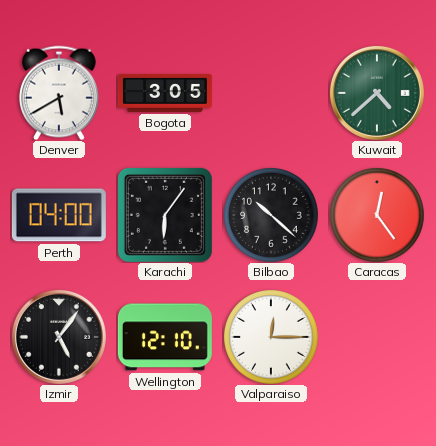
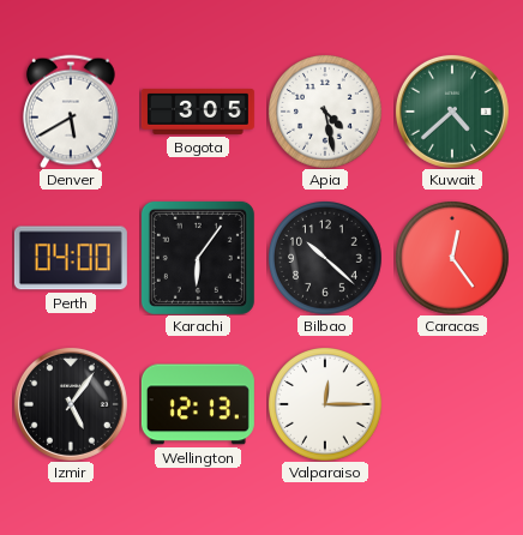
Apia: none -> 4:28
Wellington: 12:10 -> 12:13
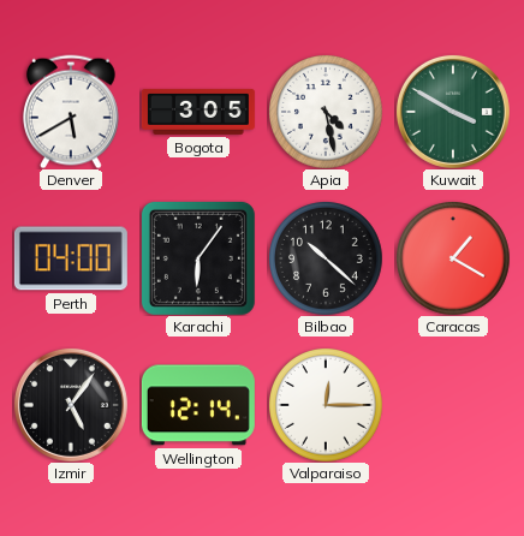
Kuwait: 4:38 -> 3:50
Caracas: 12:24 -> 1:20
Wellington: 12:13 -> 12:14
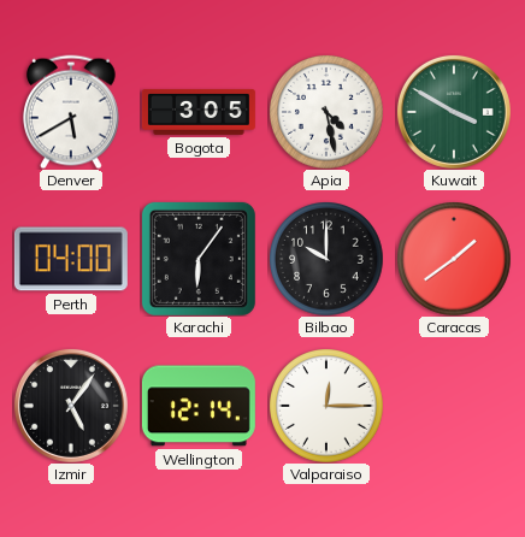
Bilbao: 10:22 -> 10:00
Caracas: 1:20 -> 1:39
